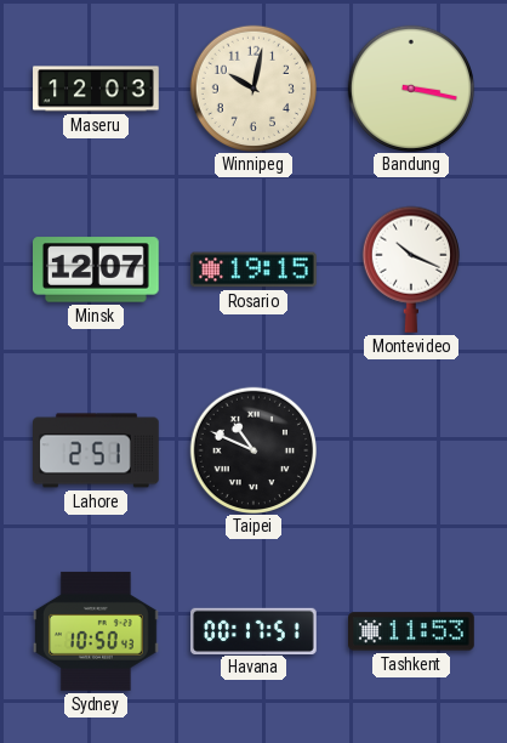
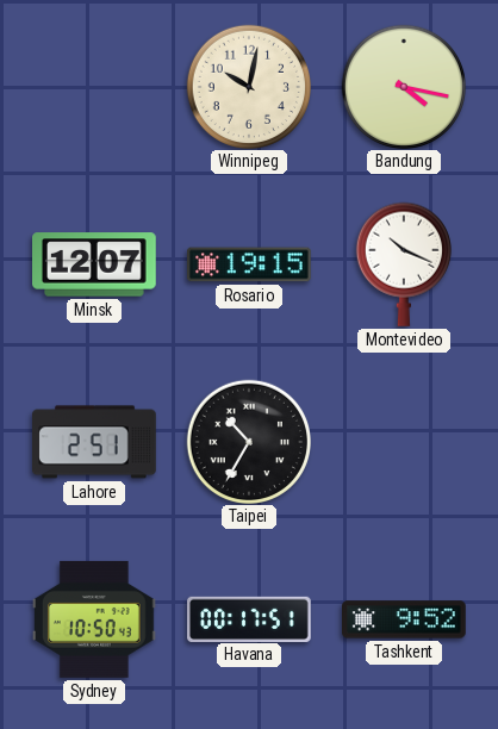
Maseru: 12:03 -> none
Bandung: 3:17 -> 4:17
Taipei: 10:49 -> 10:35
Tashkent: 11:53 -> 9:52
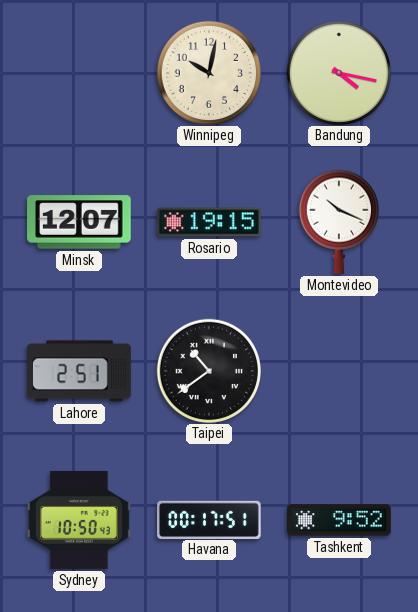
Taipei: 10:35 -> 10:39
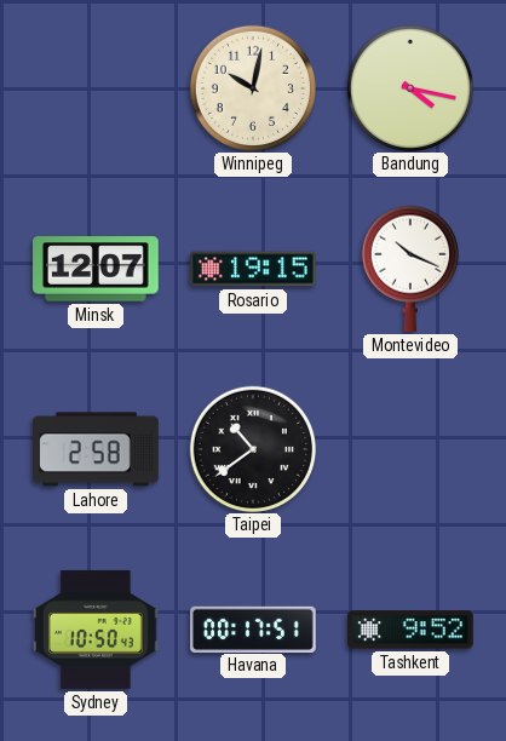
Lahore: 2:51 -> 2:58
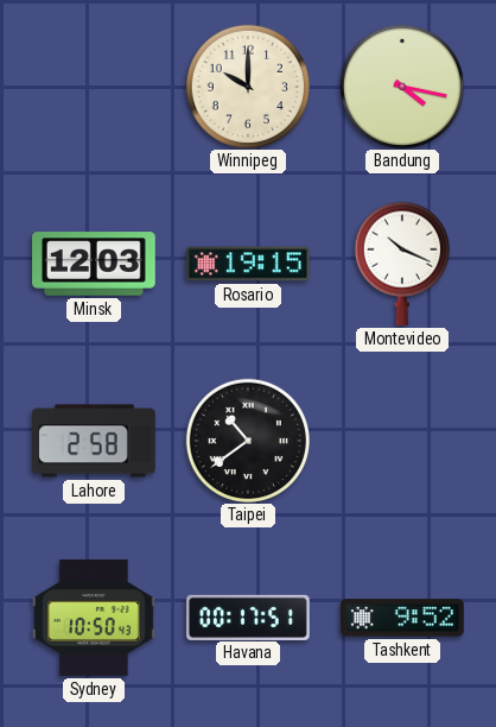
Winnipeg: 10:02 -> 10:00
Minsk: 12:07 -> 12:03
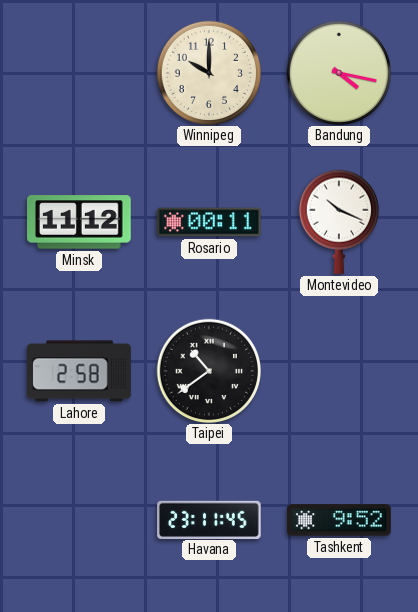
Minsk: 12:03 -> 11:12
Rosario: 19:15 -> 00:11
Sydney: 10:50 -> none
Havana: 00:17 -> 23:11
